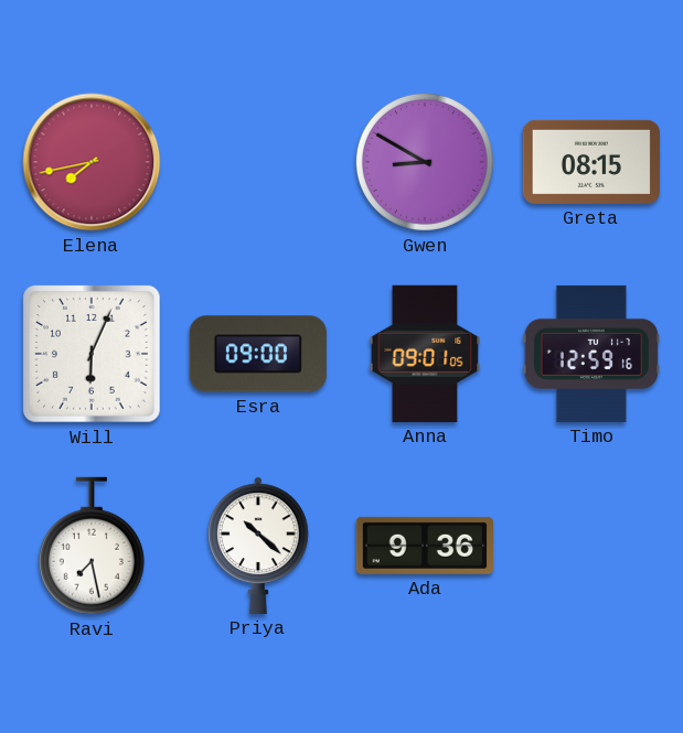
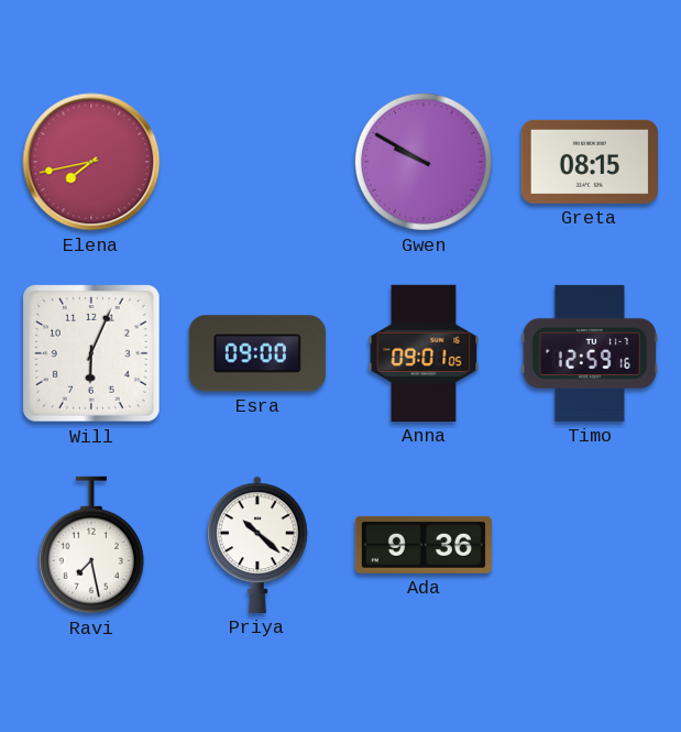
Gwen: 8:50 -> 9:50
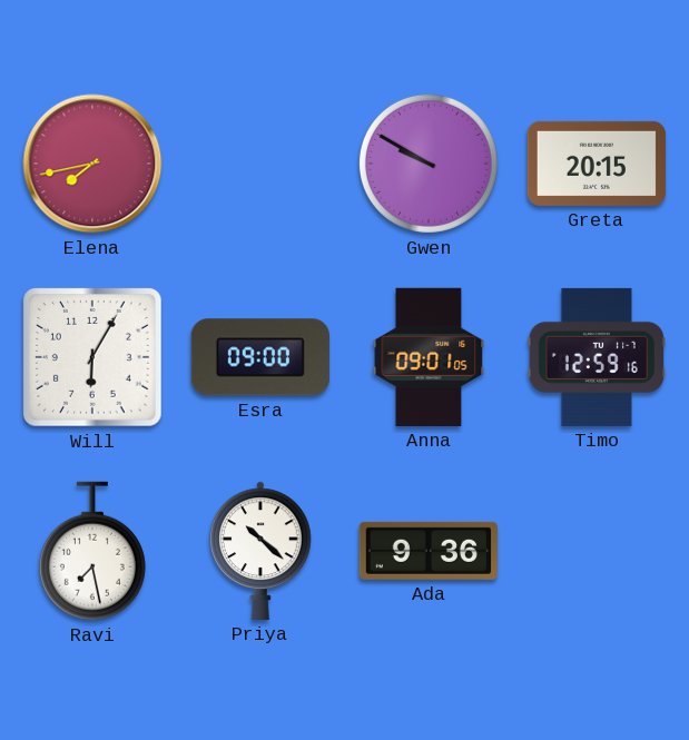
Greta: 08:15 -> 20:15
Will: 6:04 -> 6:05
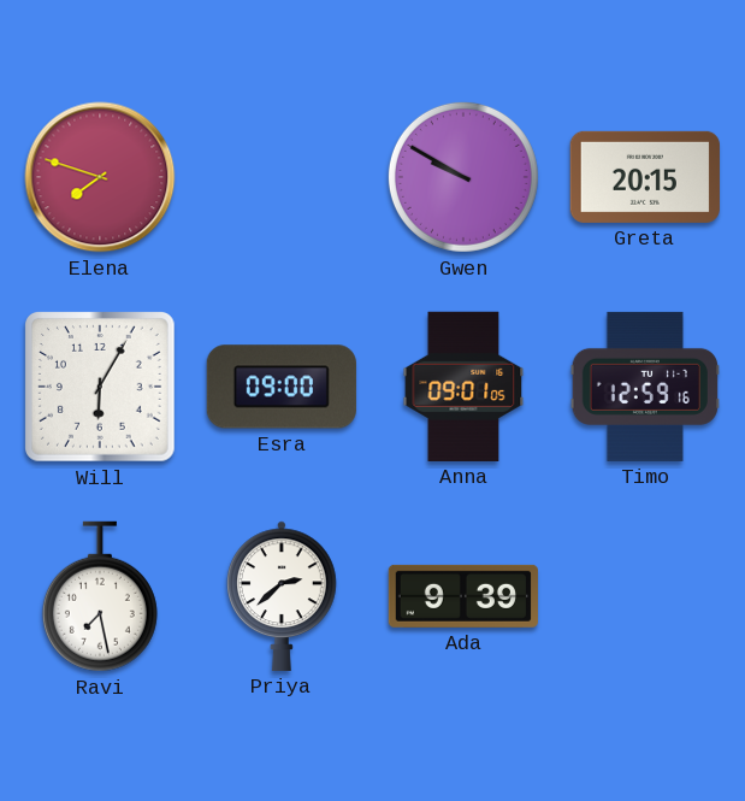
Elena: 7:43 -> 7:48
Priya: 10:22 -> 2:38
Ada: 9:36 -> 9:39
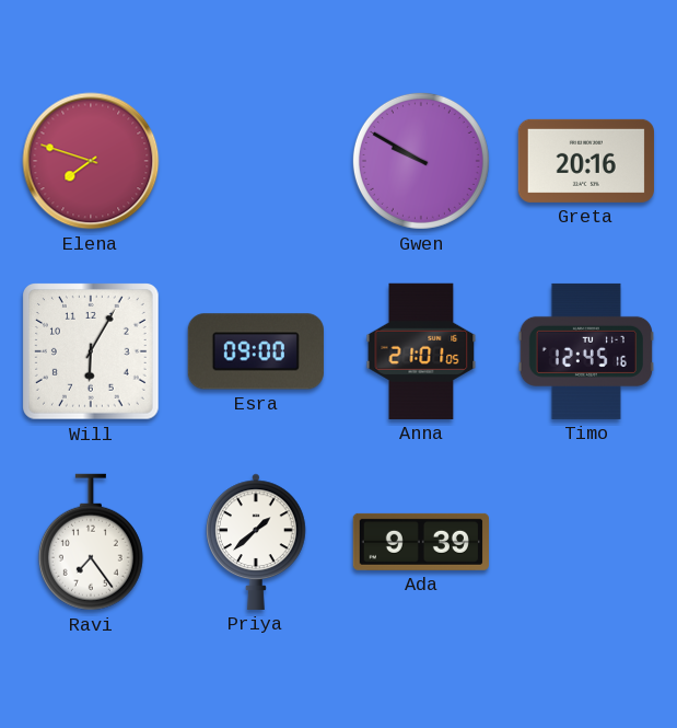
Greta: 20:15 -> 20:16
Anna: 09:01 -> 21:01
Timo: 12:59 -> 12:45
Ravi: 7:28 -> 7:24
Priya: 2:38 -> 1:38
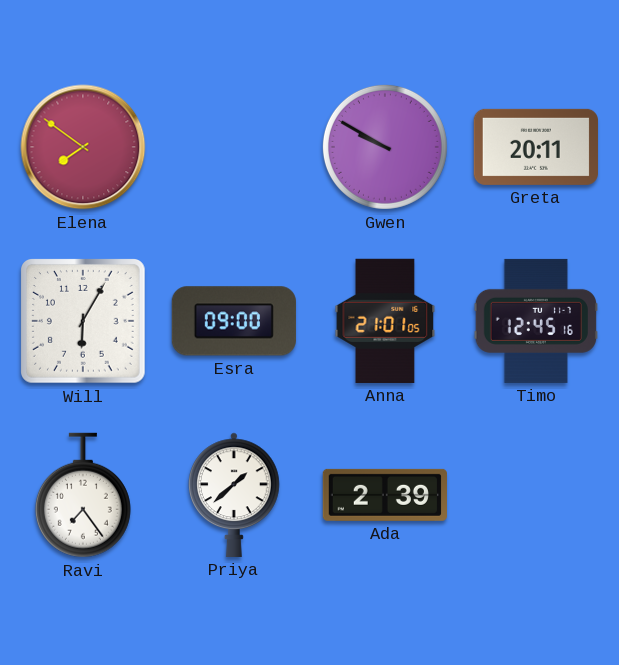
Elena: 7:48 -> 7:51
Greta: 20:16 -> 20:11
Ada: 9:39 -> 2:39
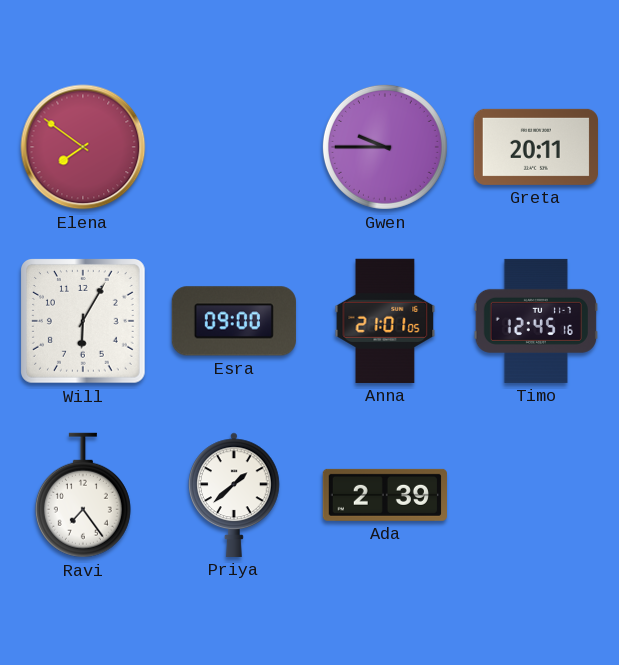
Gwen: 9:50 -> 9:45
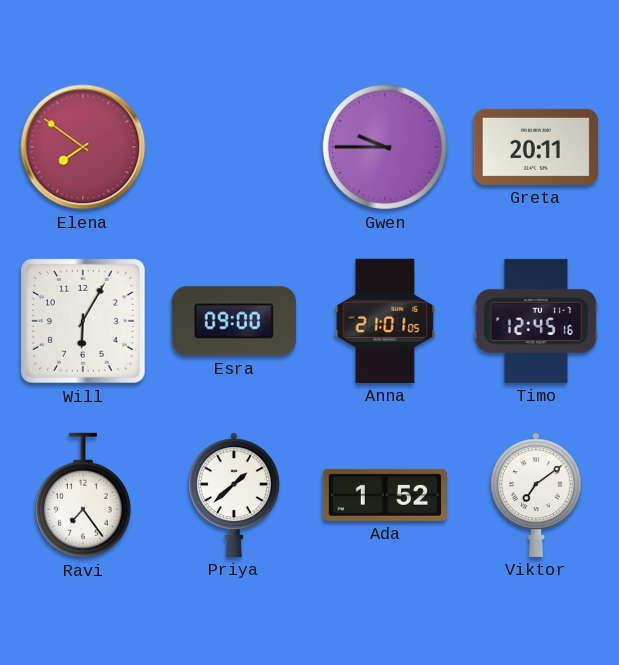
Ada: 2:39 -> 1:52
Viktor: none -> 7:09
